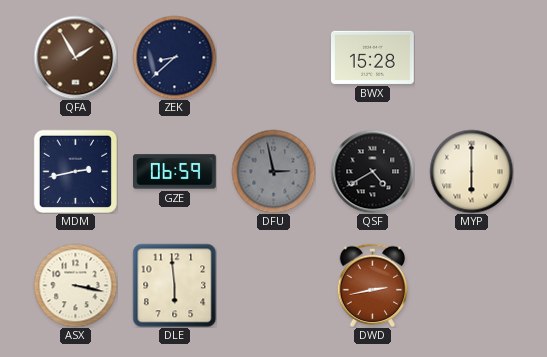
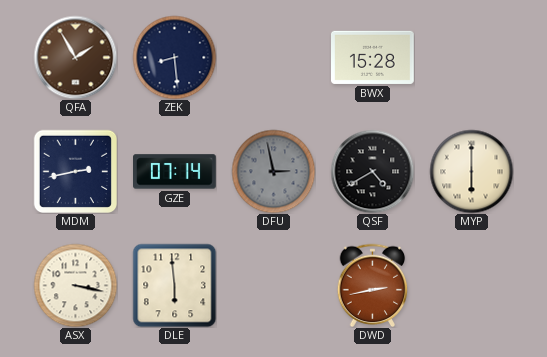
ZEK: 8:38 -> 8:29
GZE: 06:59 -> 07:14
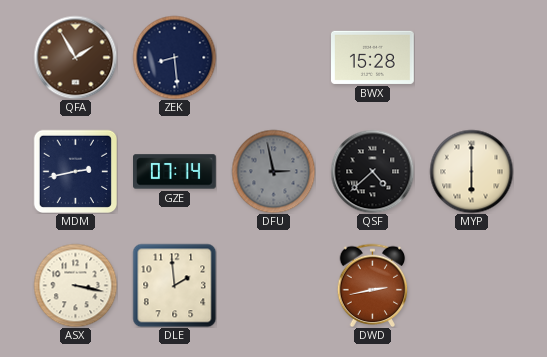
QSF: 4:40 -> 4:38
DLE: 5:59 -> 1:59
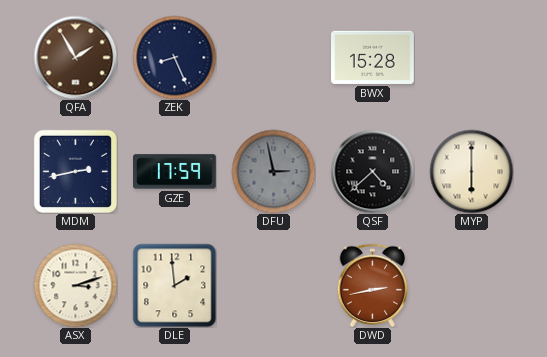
ZEK: 8:29 -> 8:26
GZE: 07:14 -> 17:59
ASX: 3:17 -> 3:12
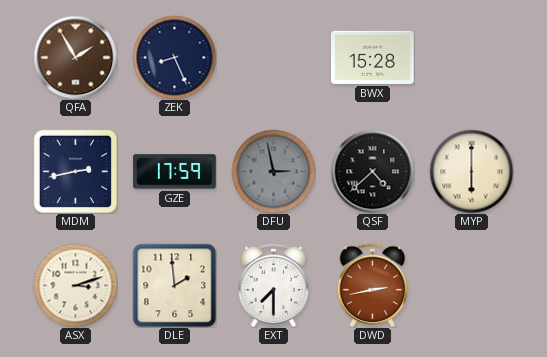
EXT: none -> 7:30
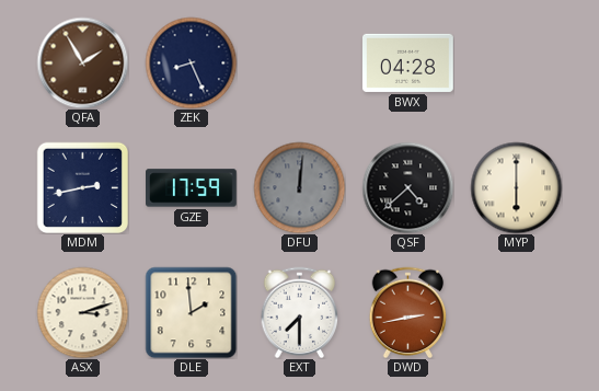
BWX: 15:28 -> 04:28
DFU: 2:58 -> 12:01
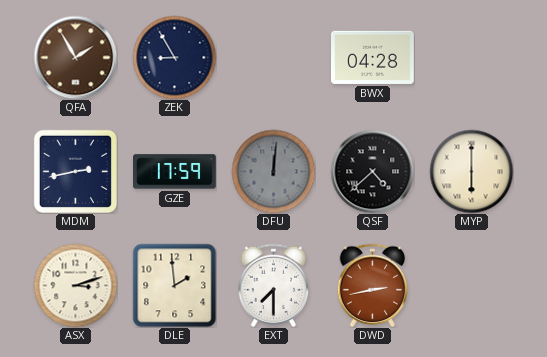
ZEK: 8:26 -> 8:55
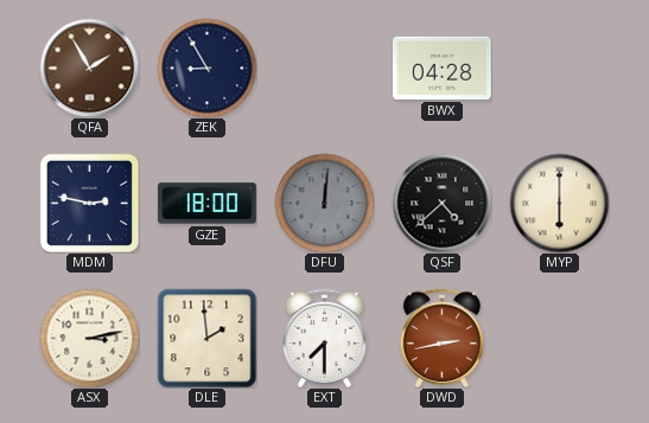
MDM: 2:43 -> 2:47
GZE: 17:59 -> 18:00
ASX: 3:12 -> 3:13
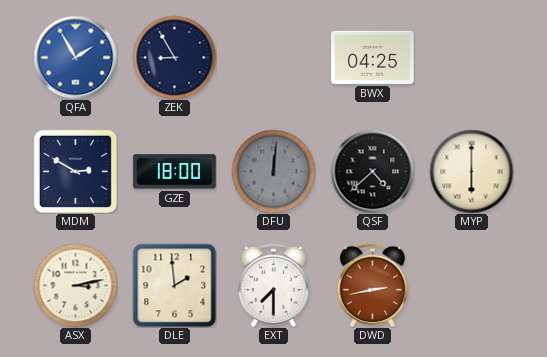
QFA dial: brown -> blue
BWX: 04:28 -> 04:25
MDM: 2:47 -> 2:50
